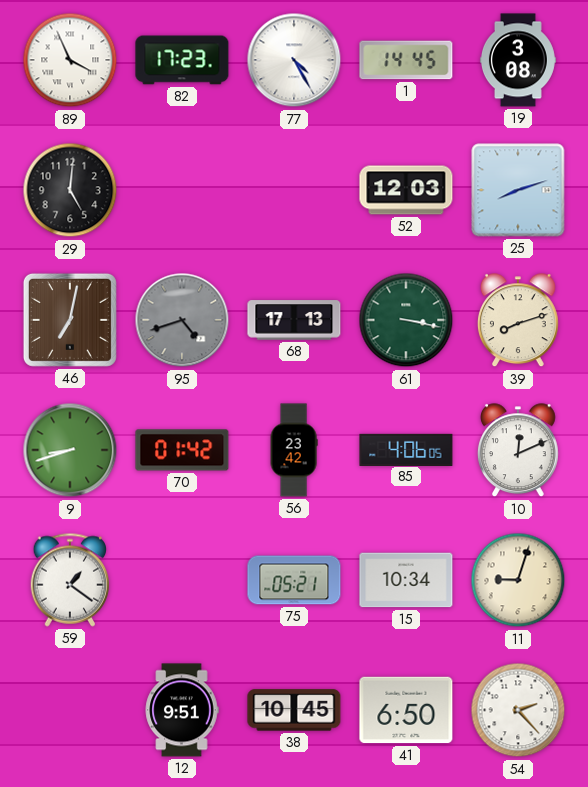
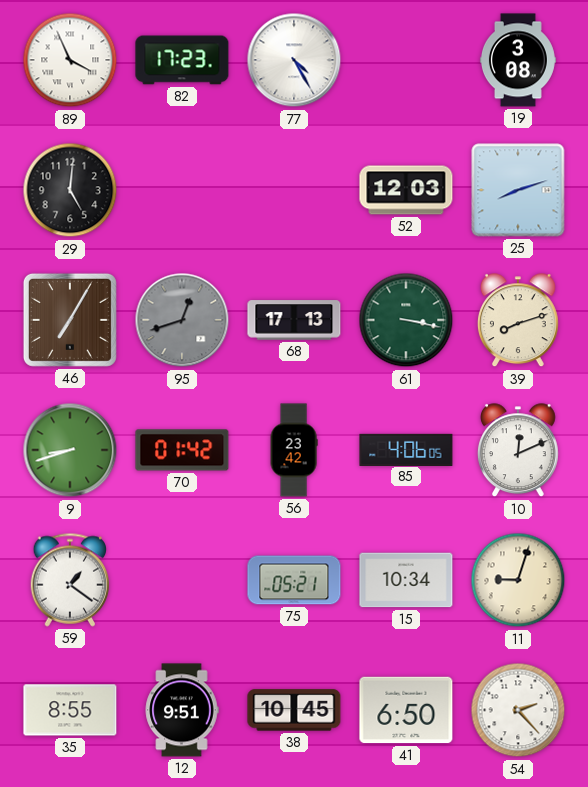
1: 14:45 -> none
46: 7:02 -> 7:05
95: 4:42 -> 12:42
35: none -> 8:55
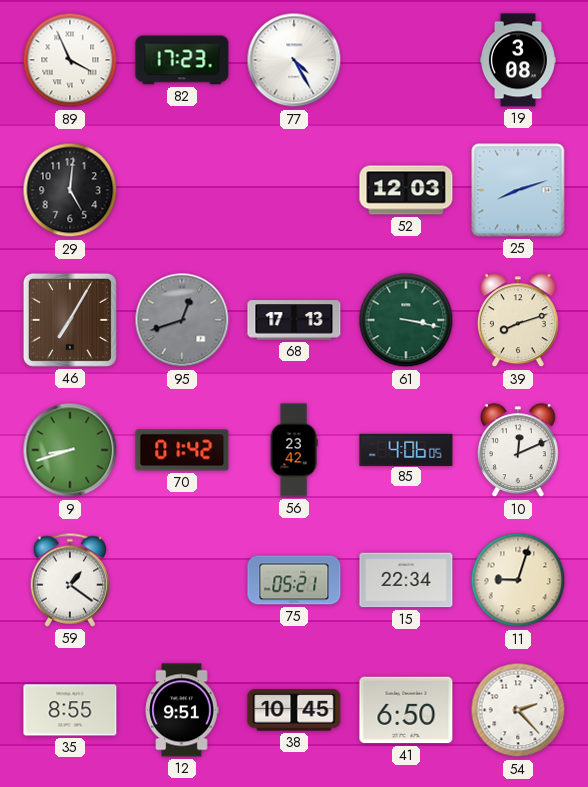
15: 10:34 -> 22:34
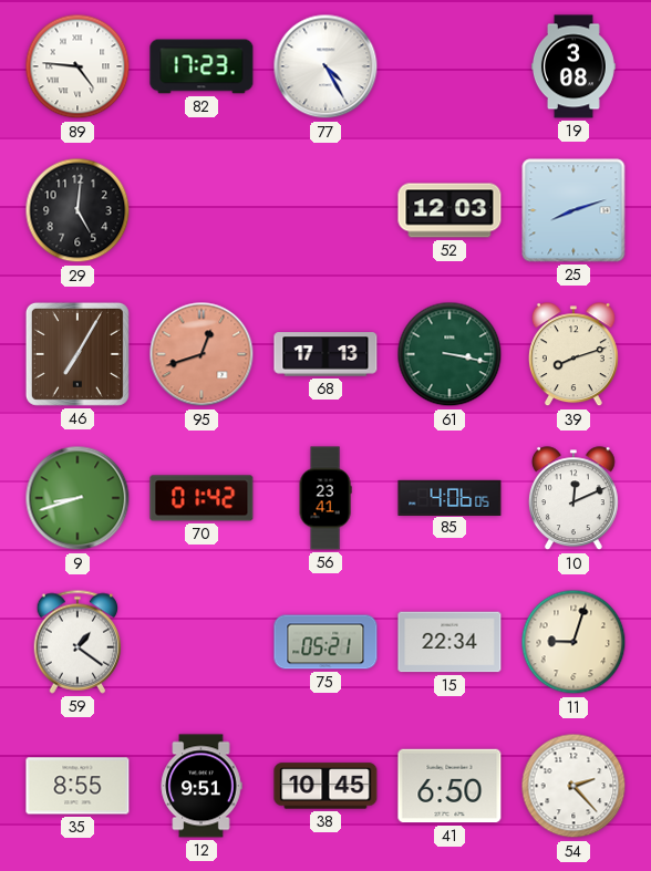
89: 3:56 -> 4:46
95 dial: grey -> salmon
56: 23:42 -> 23:41
